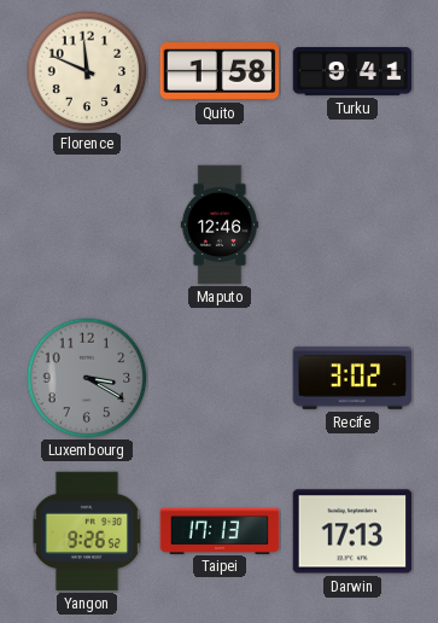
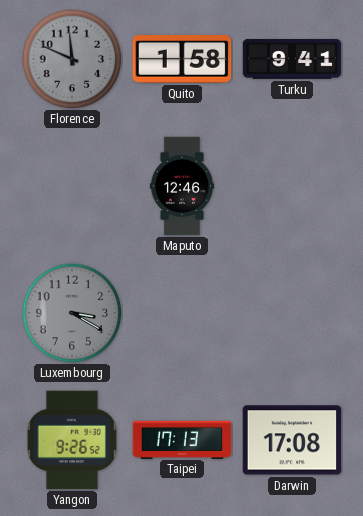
Florence dial: cream -> grey
Recife: 3:02 -> none
Darwin: 17:13 -> 17:08
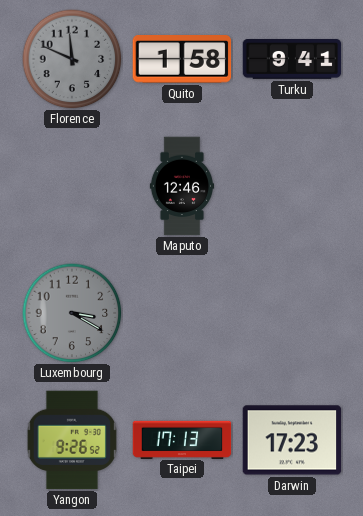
Darwin: 17:08 -> 17:23
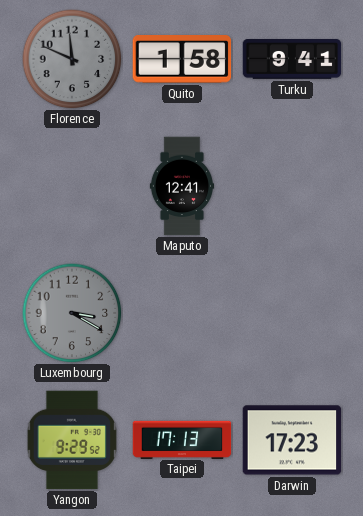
Maputo: 12:46 -> 12:41
Yangon: 9:26 -> 9:29
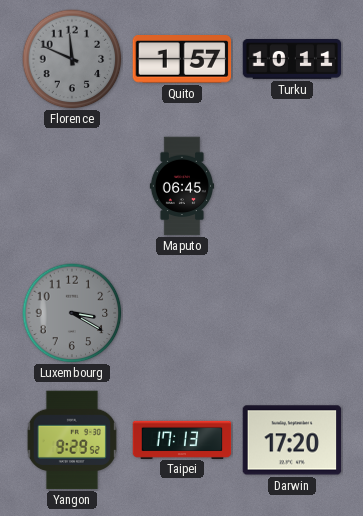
Quito: 1:58 -> 1:57
Turku: 9:41 -> 10:11
Maputo: 12:41 -> 06:45
Darwin: 17:23 -> 17:20
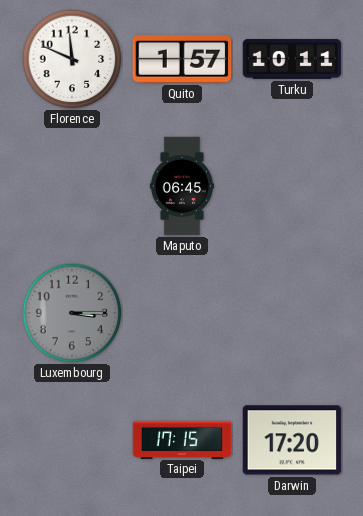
Florence dial: grey -> white
Luxembourg: 3:20 -> 3:15
Yangon: 9:29 -> none
Taipei: 17:13 -> 17:15
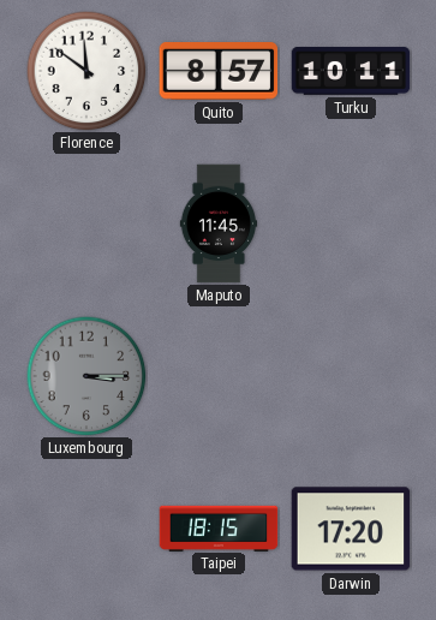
Florence: 11:49 -> 11:51
Quito: 1:57 -> 8:57
Maputo: 06:45 -> 11:45
Taipei: 17:15 -> 18:15
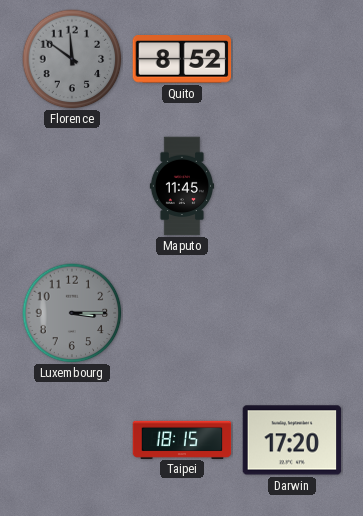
Florence dial: white -> grey
Quito: 8:57 -> 8:52
Turku: 10:11 -> none
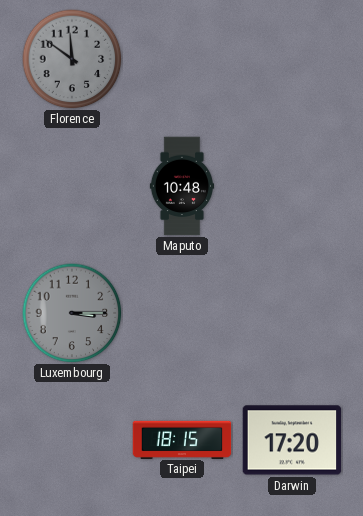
Quito: 8:52 -> none
Maputo: 11:45 -> 10:48
